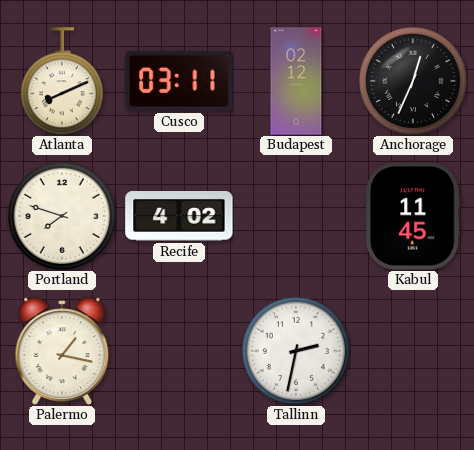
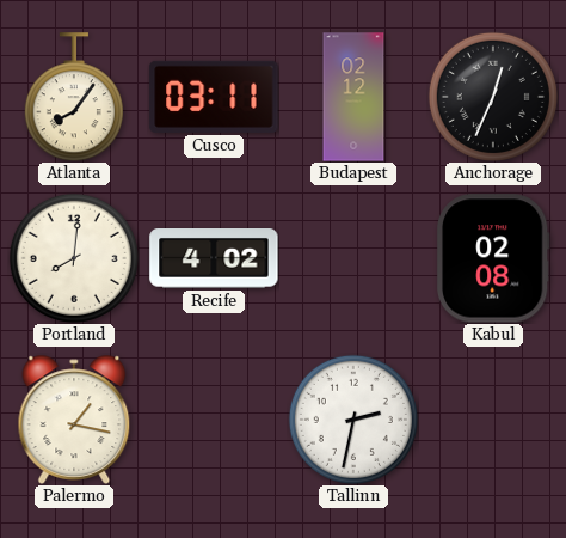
Atlanta: 8:11 -> 8:06
Portland: 7:48 -> 8:01
Kabul: 11:45 -> 02:08
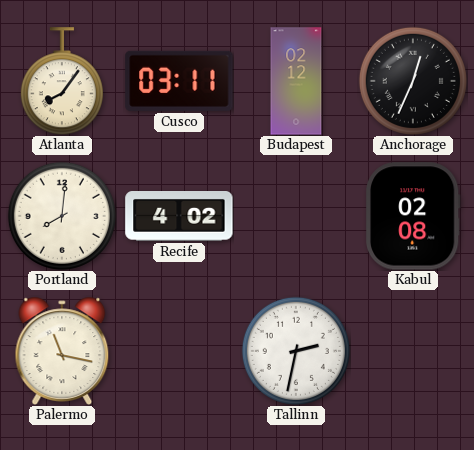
Palermo: 1:17 -> 11:17
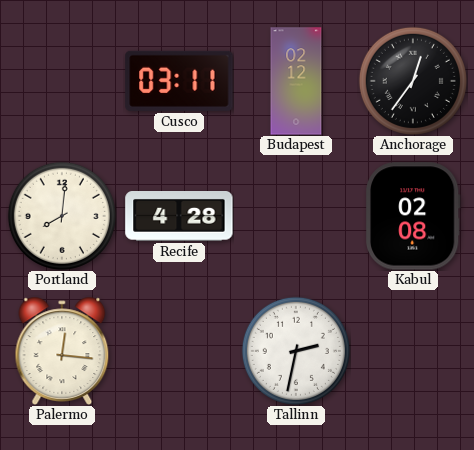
Atlanta: 8:06 -> none
Anchorage: 12:34 -> 12:36
Recife: 4:02 -> 4:28
Palermo: 11:17 -> 12:16
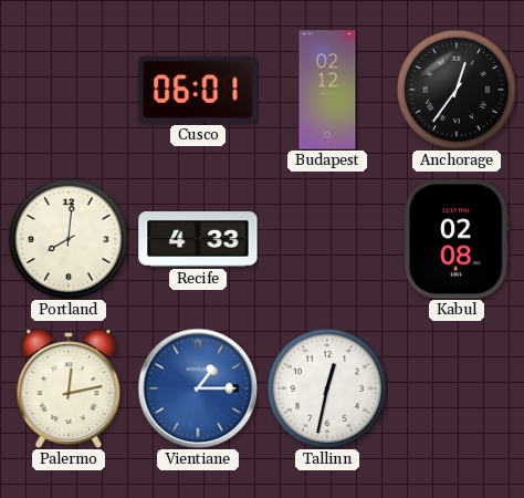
Cusco: 03:11 -> 06:01
Recife: 4:28 -> 4:33
Palermo: 12:16 -> 12:13
Vientiane: none -> 1:15
Tallinn: 2:32 -> 12:32
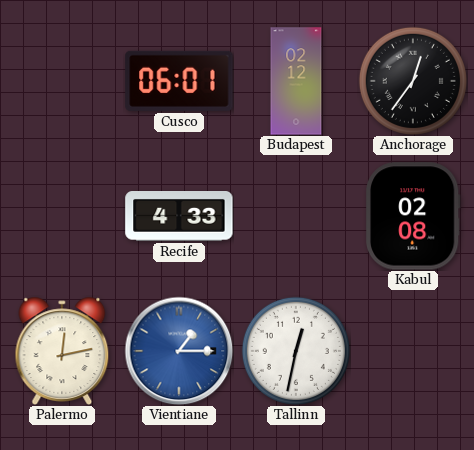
Portland: 8:01 -> none
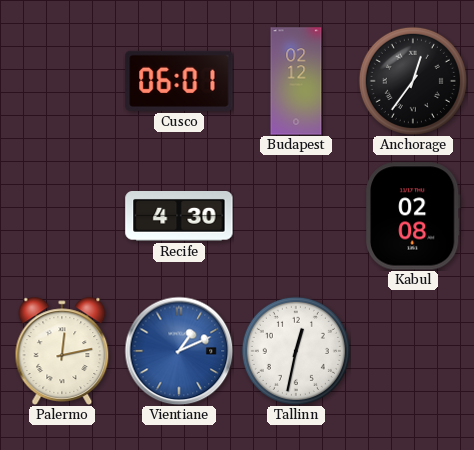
Recife: 4:33 -> 4:30
Vientiane: 1:15 -> 1:11
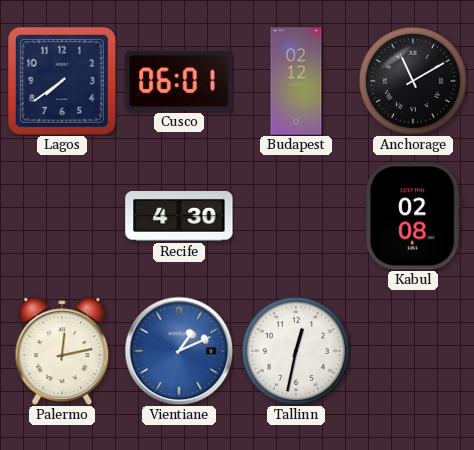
Lagos: none -> 7:39
Anchorage: 12:36 -> 11:10
